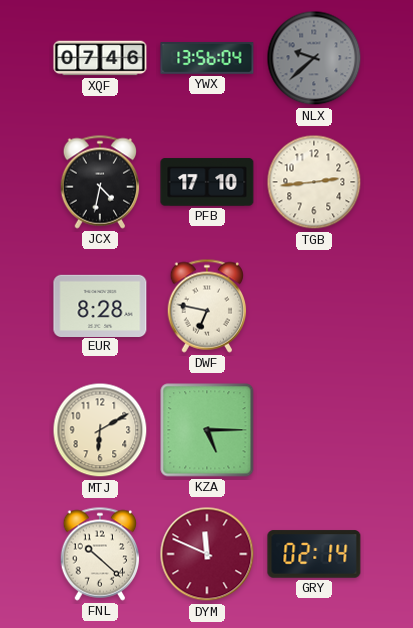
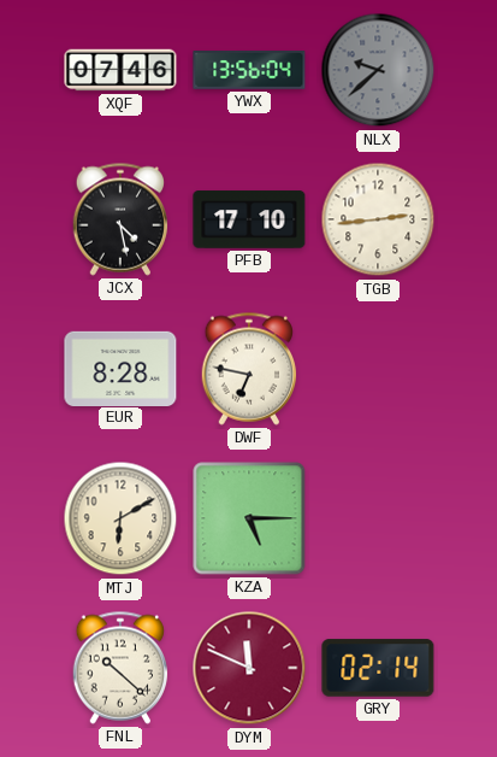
JCX: 4:32 -> 4:28
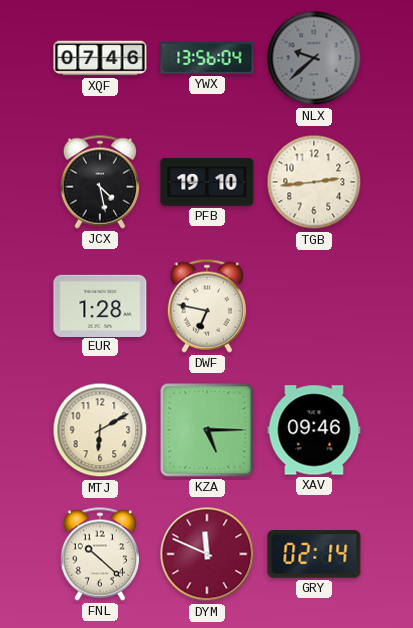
PFB: 17:10 -> 19:10
EUR: 8:28 -> 1:28
XAV: none -> 09:46
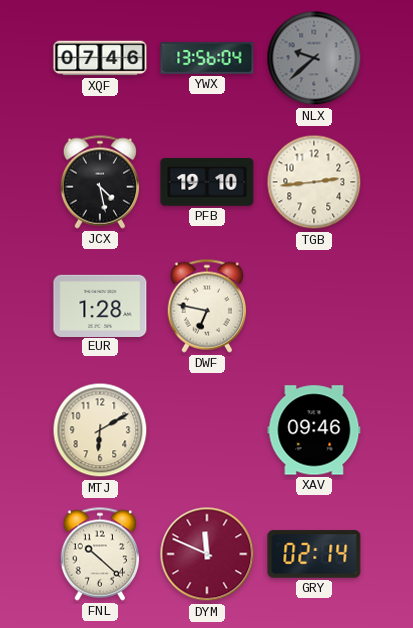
KZA: 5:15 -> none
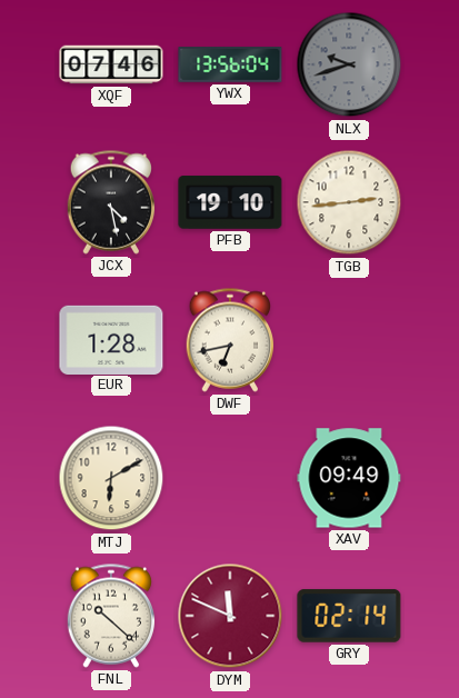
NLX: 9:38 -> 9:42
DWF: 6:47 -> 6:43
XAV: 09:46 -> 09:49
